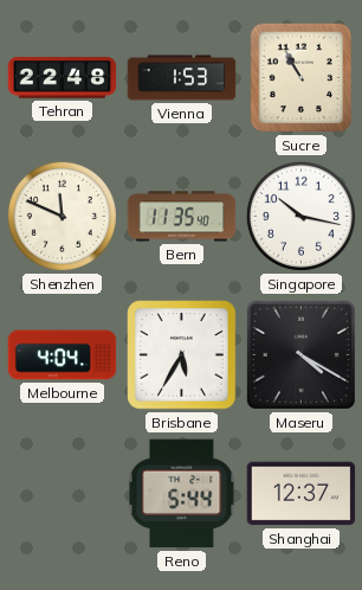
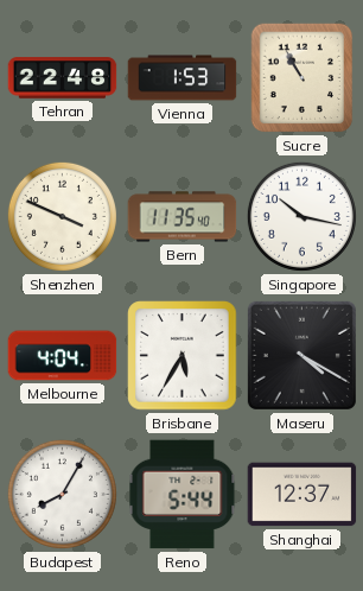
Shenzhen: 11:49 -> 3:49
Budapest: none -> 8:05
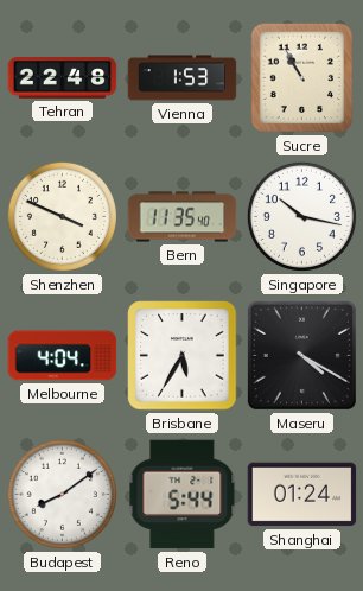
Budapest: 8:05 -> 8:09
Shanghai: 12:37 -> 01:24
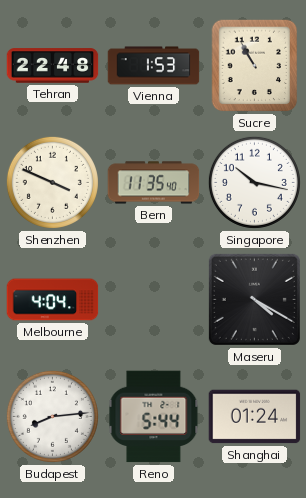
Brisbane: 5:35 -> none
Budapest: 8:09 -> 8:14
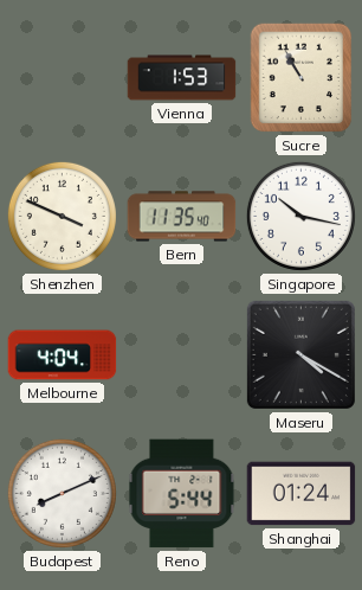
Tehran: 22:48 -> none
Budapest: 8:14 -> 8:11
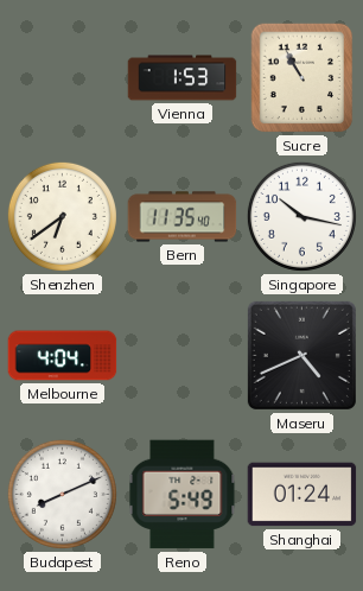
Shenzhen: 3:49 -> 6:39
Maseru: 4:20 -> 4:41
Reno: 5:44 -> 5:49
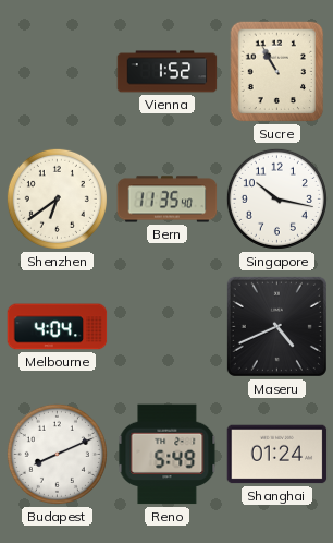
Vienna: 1:53 -> 1:52
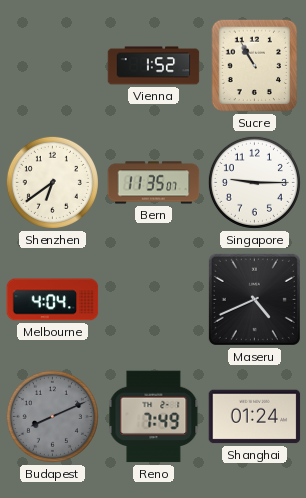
Bern: 11:35:40 -> 11:35:07
Singapore: 10:17 -> 9:15
Budapest dial: white -> grey
Reno: 5:49 -> 7:49
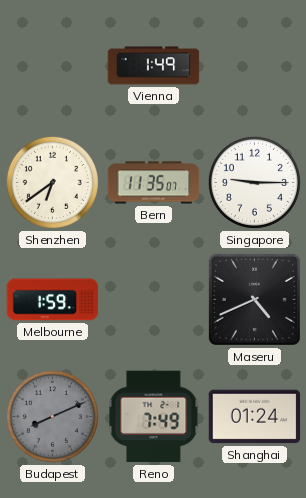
Vienna: 1:52 -> 1:49
Sucre: 10:55 -> none
Melbourne: 4:04 -> 1:59
